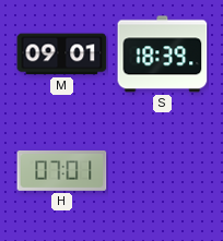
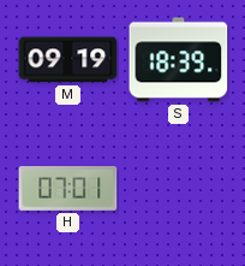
M: 09:01 -> 09:19
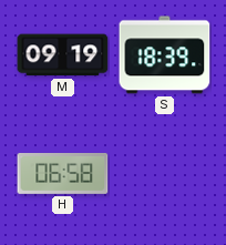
H: 07:01 -> 06:58
